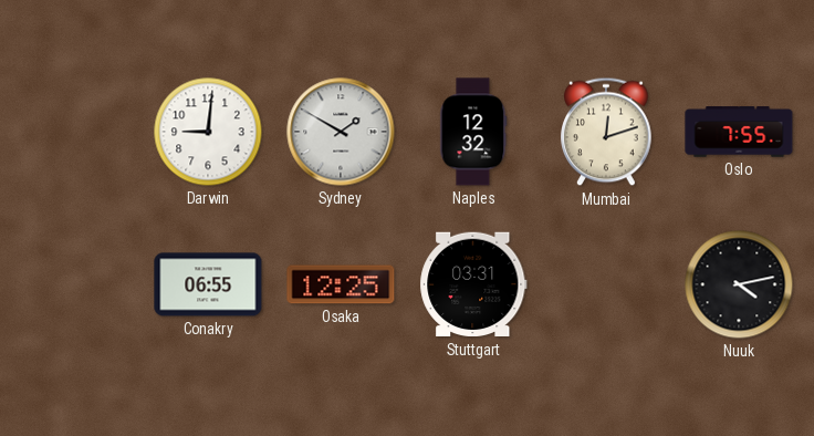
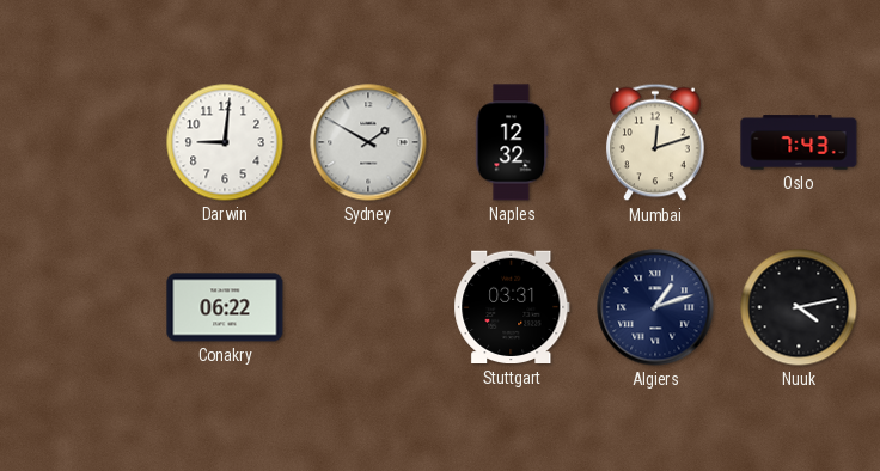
Oslo: 7:55 -> 7:43
Conakry: 06:55 -> 06:22
Osaka: 12:25 -> none
Algiers: none -> 1:12
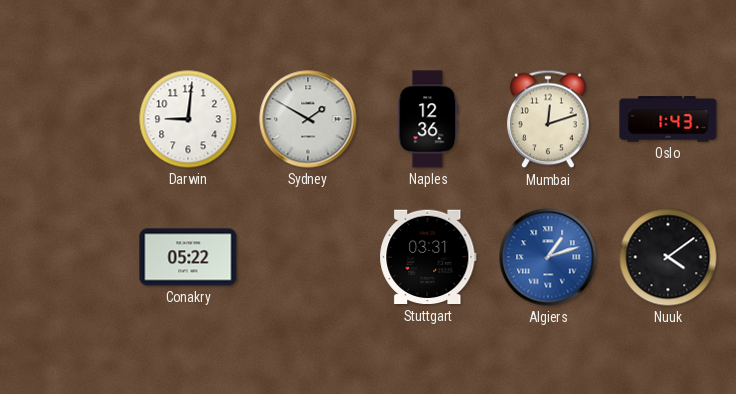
Naples: 12:32 -> 12:36
Oslo: 7:43 -> 1:43
Conakry: 06:22 -> 05:22
Algiers dial: navy -> blue
Nuuk: 4:13 -> 4:09
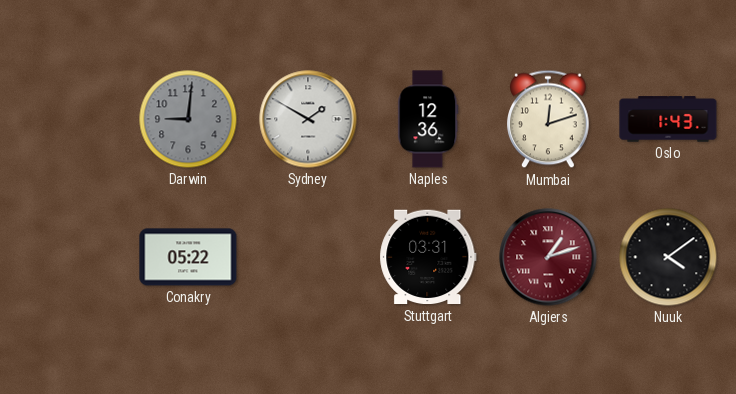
Darwin dial: white -> grey
Algiers dial: blue -> burgundy
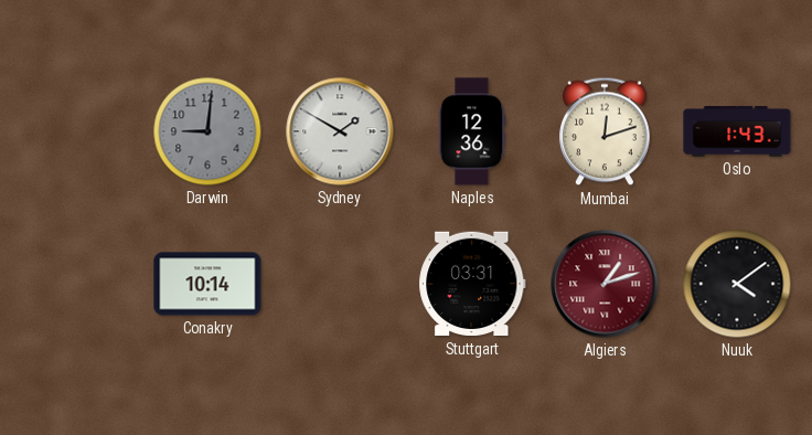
Conakry: 05:22 -> 10:14
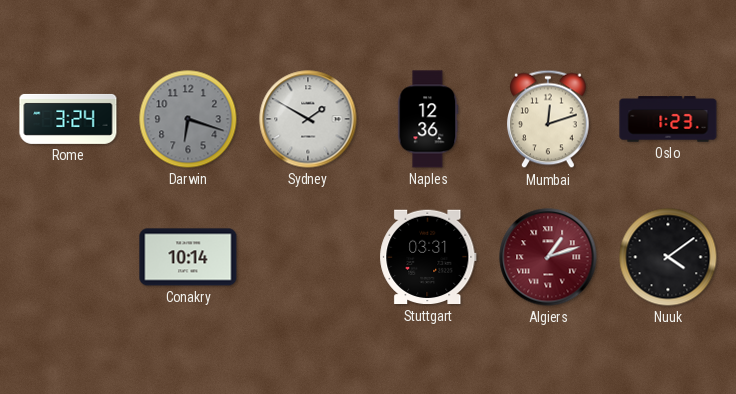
Rome: none -> 3:24
Darwin: 9:01 -> 6:18
Oslo: 1:43 -> 1:23
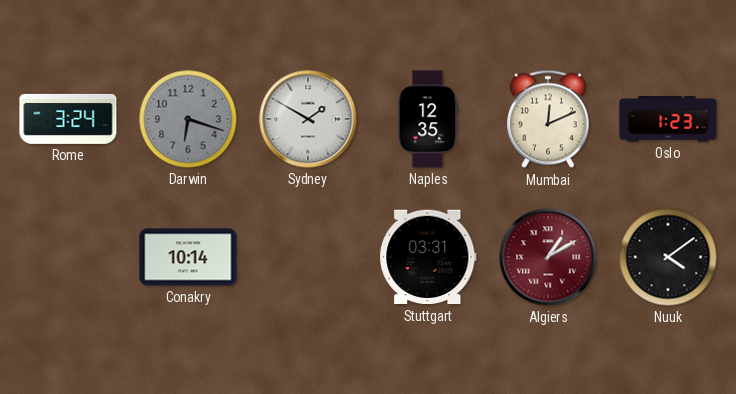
Naples: 12:36 -> 12:35
Mumbai: 12:12 -> 12:11
Algiers: 1:12 -> 1:10
